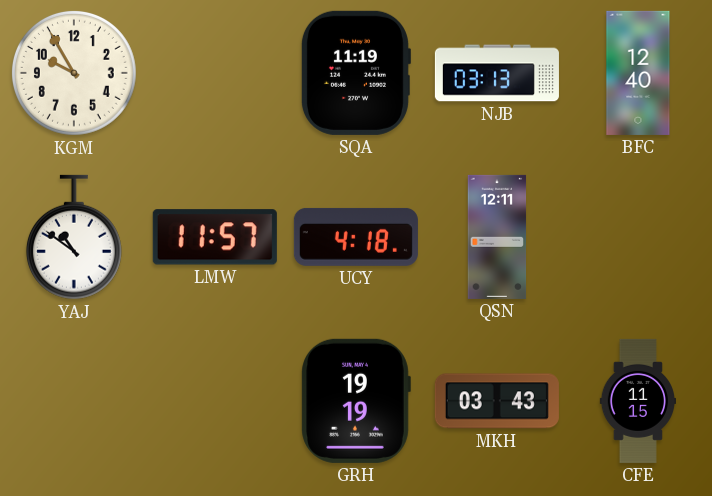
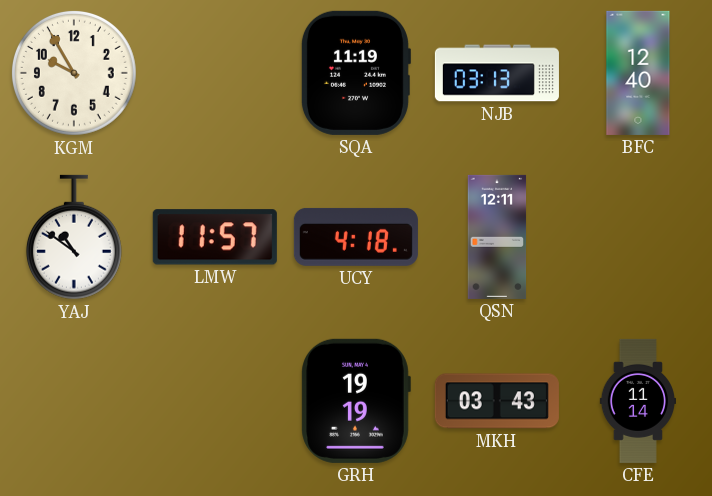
CFE: 11:15 -> 11:14
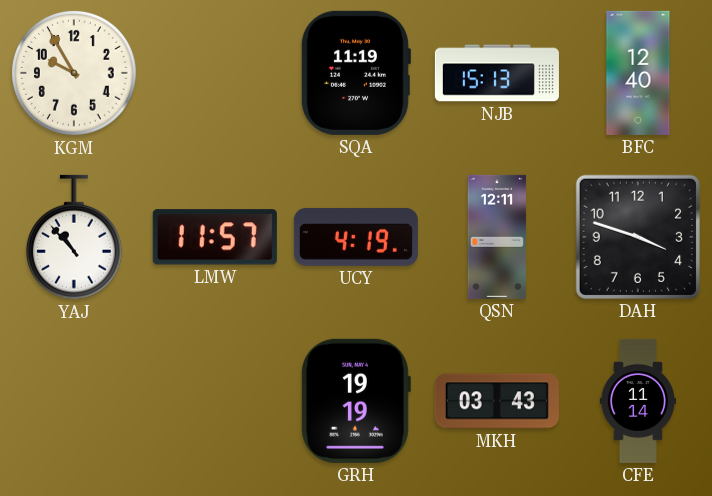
NJB: 03:13 -> 15:13
YAJ: 10:51 -> 10:53
UCY: 4:18 -> 4:19
DAH: none -> 3:48
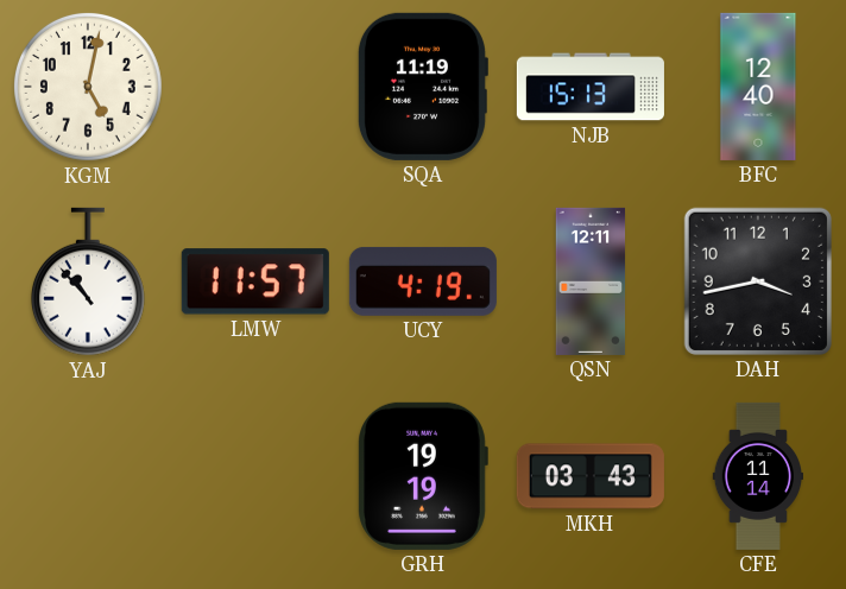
KGM: 9:55 -> 5:02
DAH: 3:48 -> 3:43
